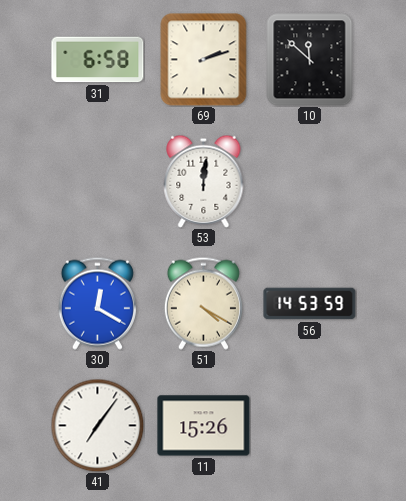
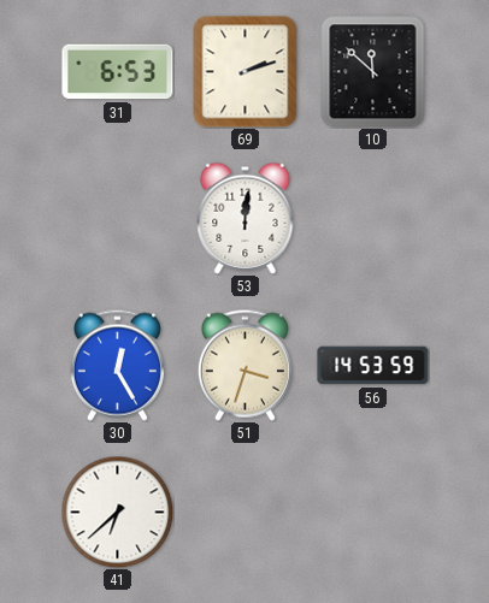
31: 6:58 -> 6:53
30: 12:20 -> 12:25
51: 4:20 -> 3:33
41: 7:06 -> 6:38
11: 15:26 -> none
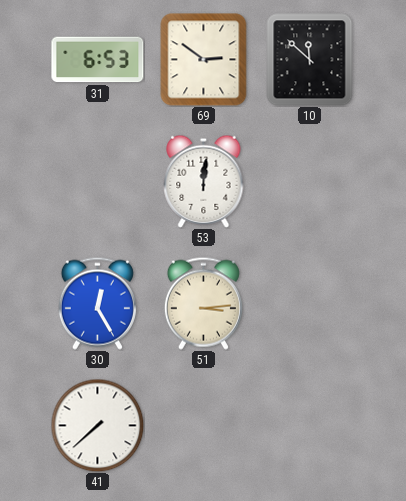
69: 2:12 -> 2:51
51: 3:33 -> 3:14
56: 14:53 -> none
41: 6:38 -> 7:38
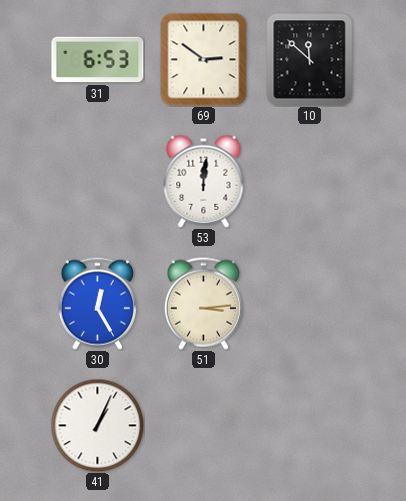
41: 7:38 -> 1:04
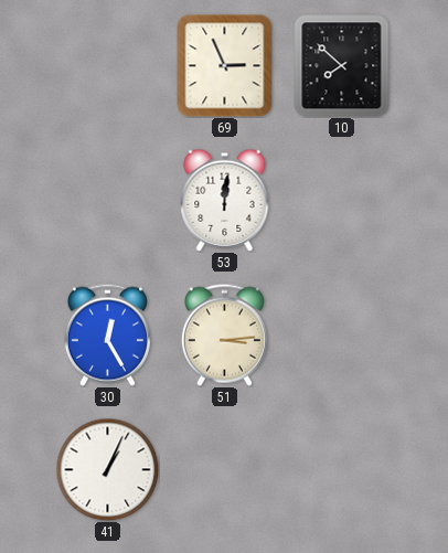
31: 6:53 -> none
69: 2:51 -> 2:56
10: 11:52 -> 7:52
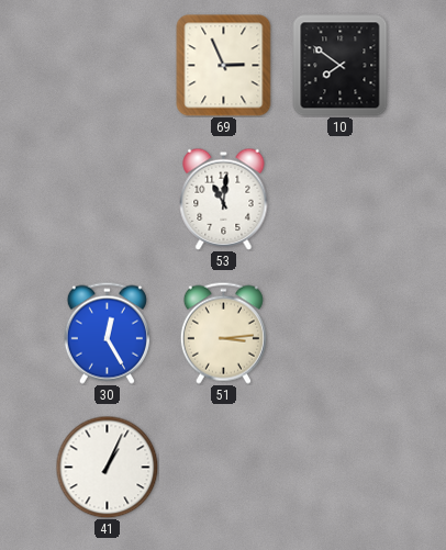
10: 7:52 -> 7:51
53: 12:01 -> 11:01
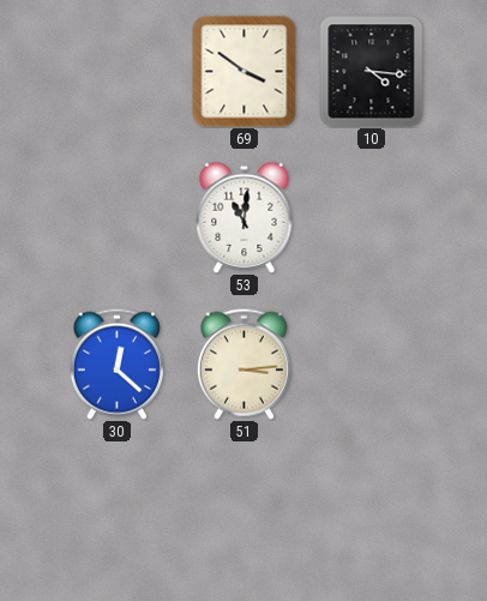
69: 2:56 -> 3:51
10: 7:51 -> 4:16
30: 12:25 -> 12:22
41: 1:04 -> none
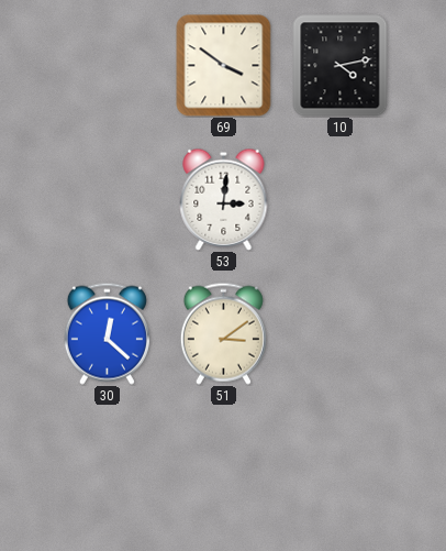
10: 4:16 -> 4:13
53: 11:01 -> 3:01
51: 3:14 -> 3:09
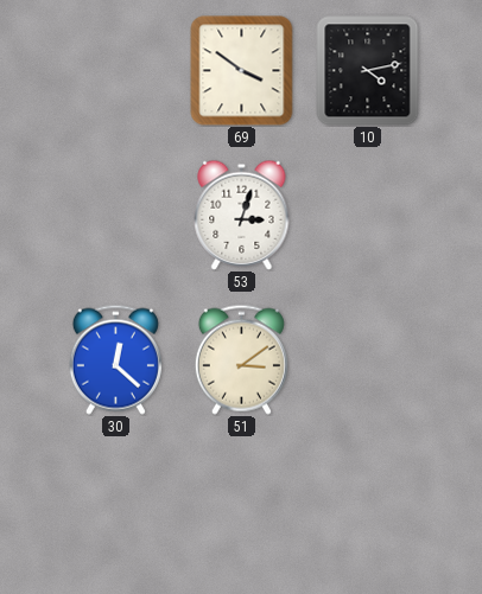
53: 3:01 -> 3:03
